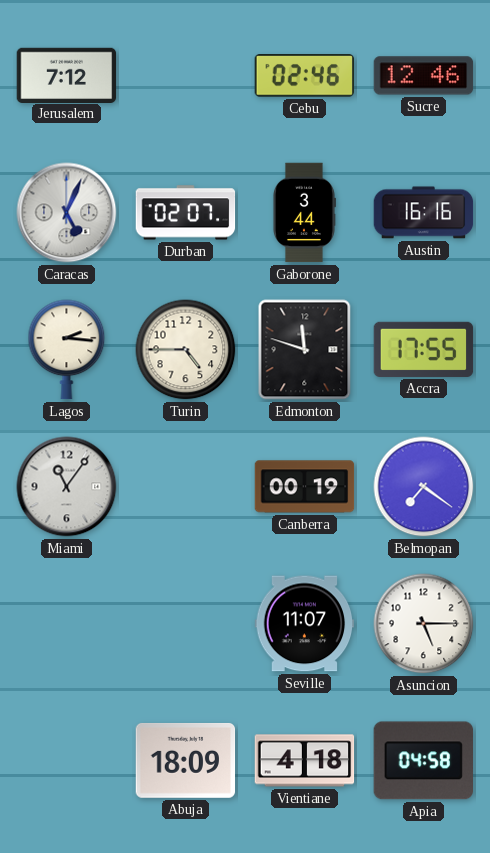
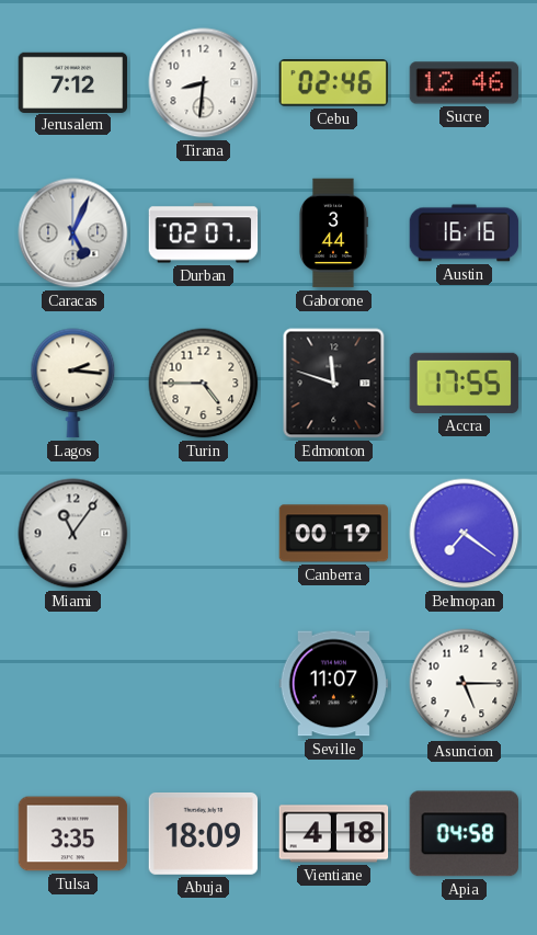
Tirana: none -> 8:31
Tulsa: none -> 3:35
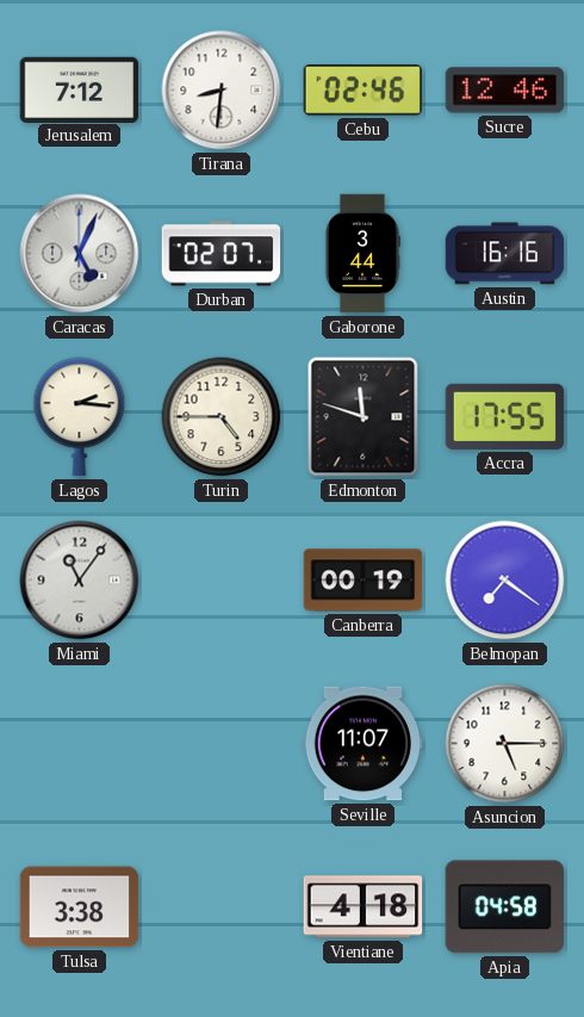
Tulsa: 3:35 -> 3:38
Abuja: 18:09 -> none
